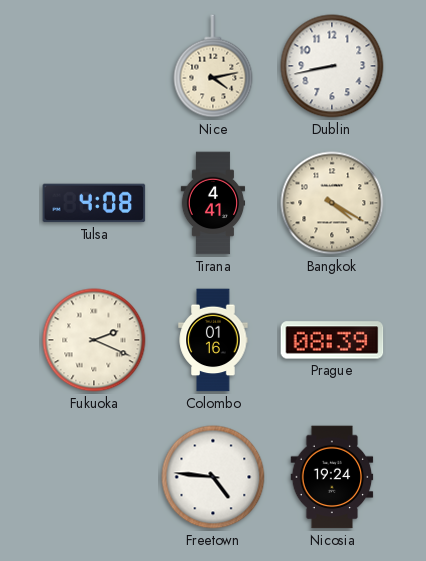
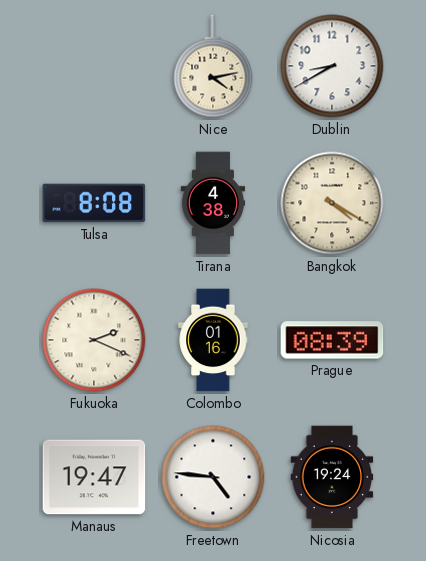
Dublin: 8:43 -> 8:40
Tulsa: 4:08 -> 8:08
Tirana: 4:41 -> 4:38
Manaus: none -> 19:47
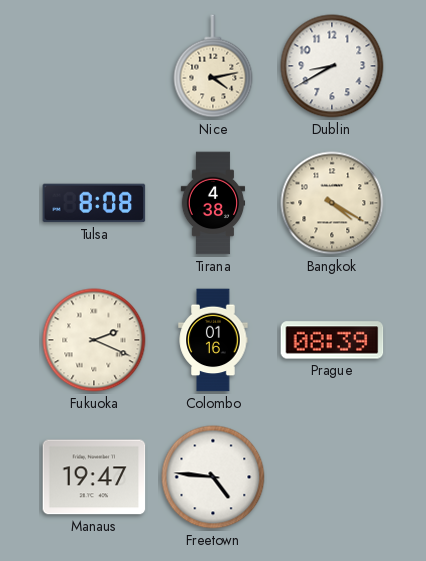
Nicosia: 19:24 -> none
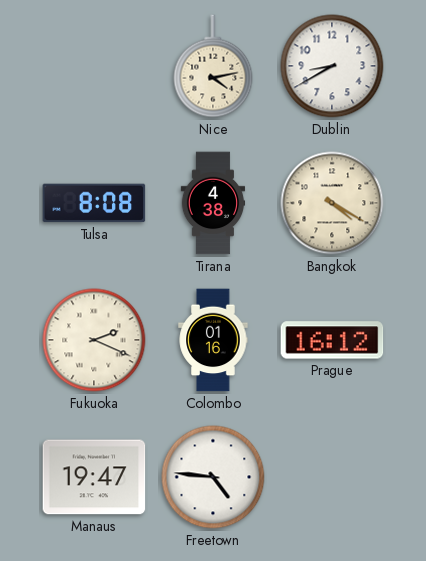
Prague: 08:39 -> 16:12
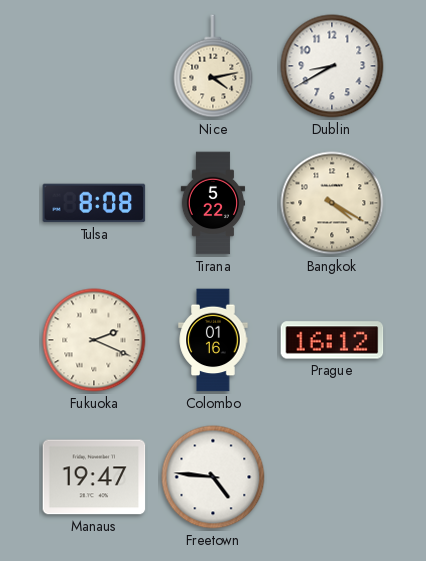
Tirana: 4:38 -> 5:22
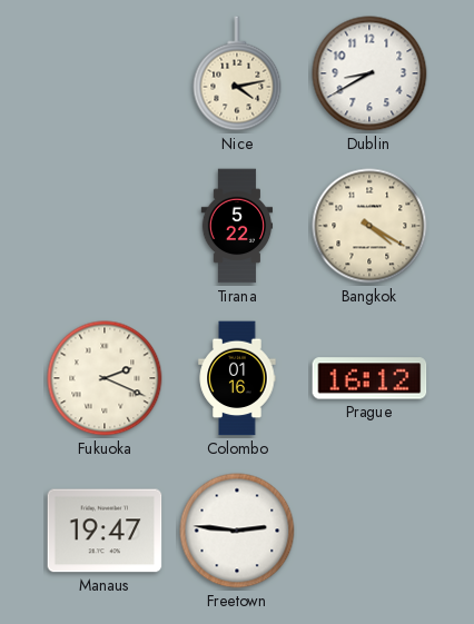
Tulsa: 8:08 -> none
Freetown: 4:46 -> 2:46
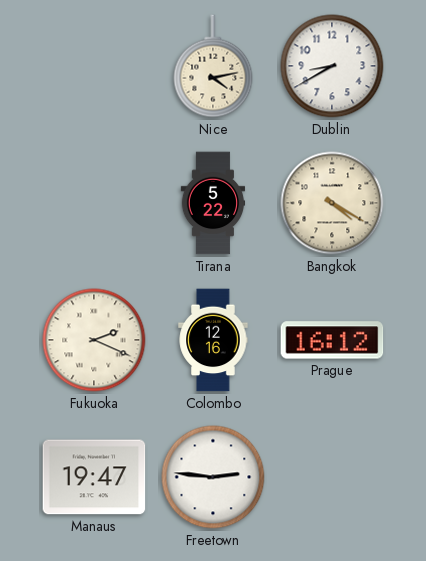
Colombo: 01:16 -> 12:16
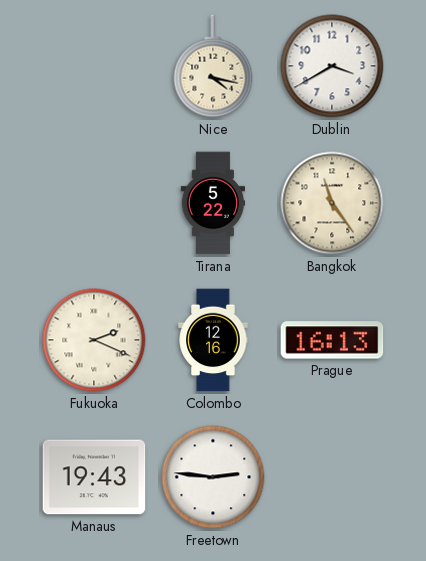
Nice: 4:13 -> 4:17
Dublin: 8:40 -> 3:40
Bangkok: 4:20 -> 11:24
Prague: 16:12 -> 16:13
Manaus: 19:47 -> 19:43
